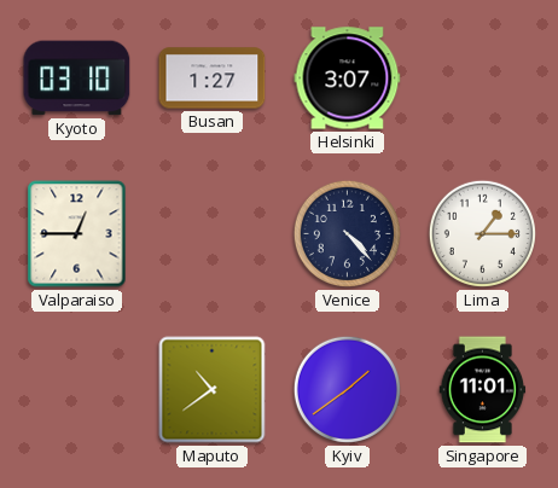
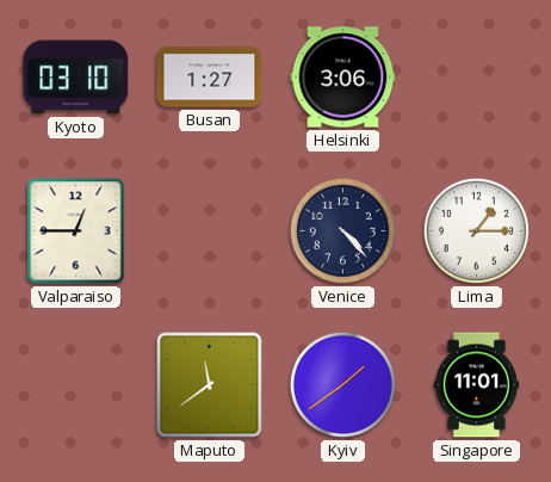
Helsinki: 3:07 -> 3:06
Maputo: 10:39 -> 11:39
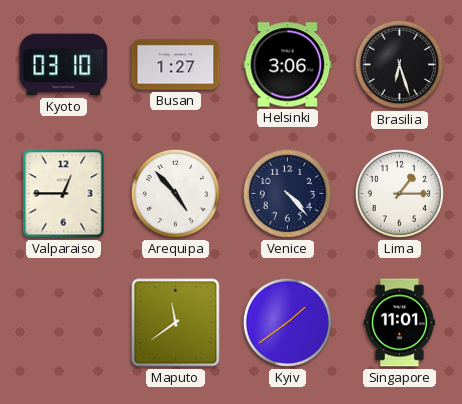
Brasilia: none -> 6:27
Arequipa: none -> 4:53
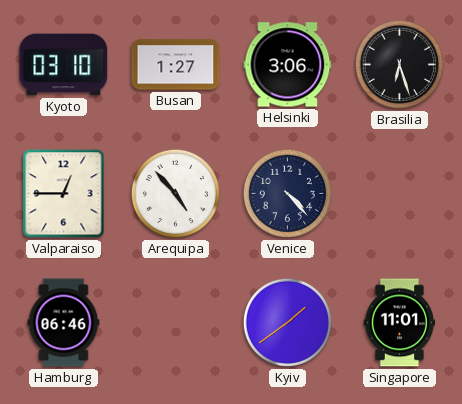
Lima: 1:15 -> none
Hamburg: none -> 06:46
Maputo: 11:39 -> none
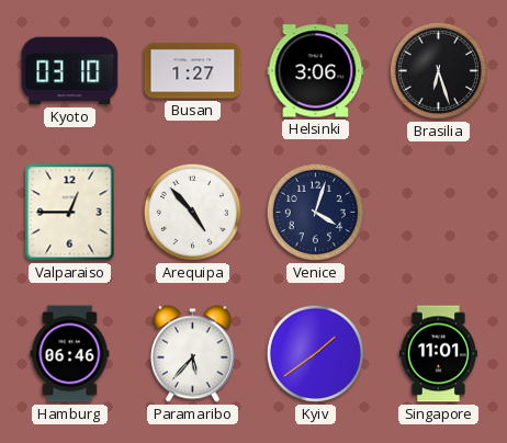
Venice: 4:23 -> 4:03
Paramaribo: none -> 5:37
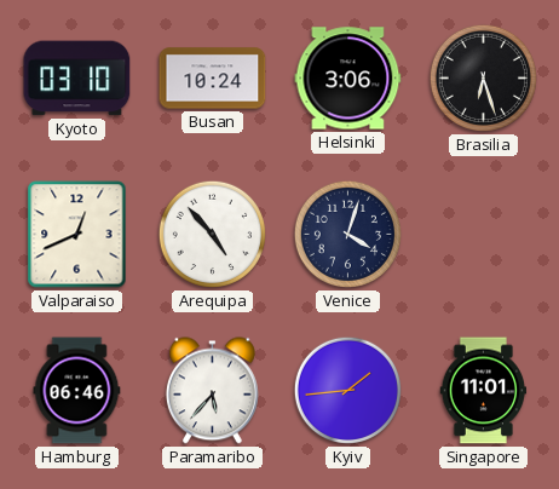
Busan: 1:27 -> 10:24
Valparaiso: 12:45 -> 12:41
Kyiv: 1:39 -> 1:44
